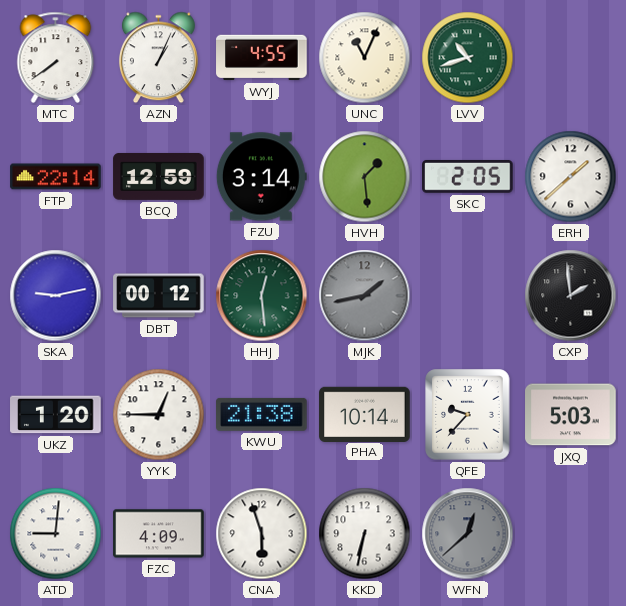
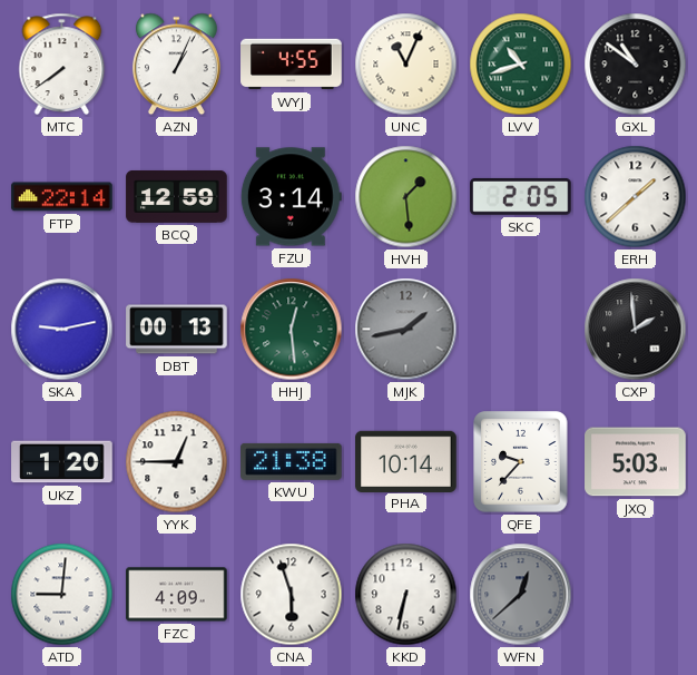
GXL: none -> 10:51
DBT: 00:12 -> 00:13
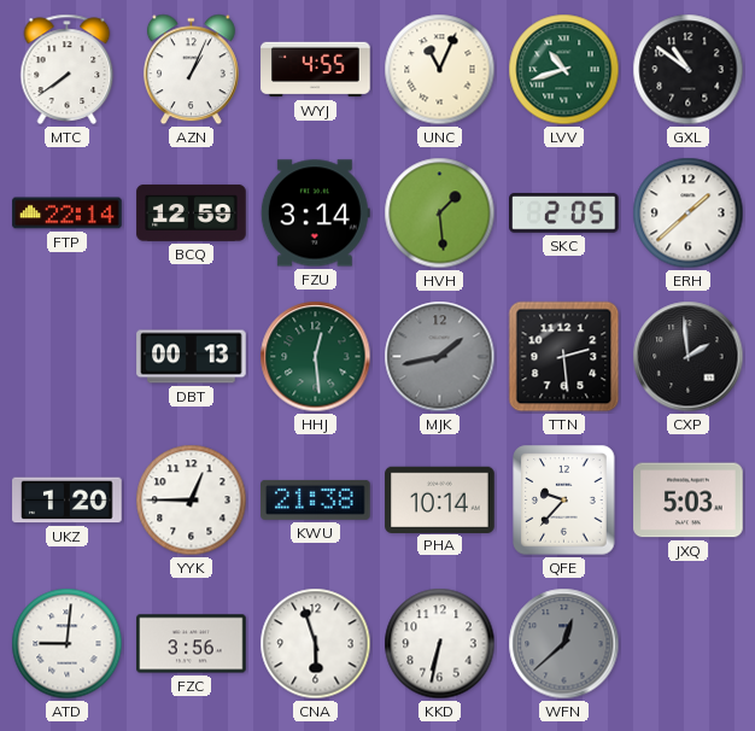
SKA: 9:13 -> none
TTN: none -> 2:29
FZC: 4:09 -> 3:56
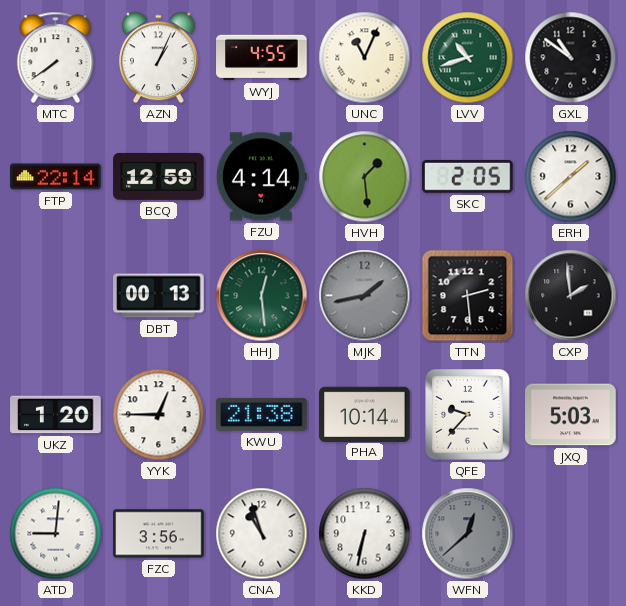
FZU: 3:14 -> 4:14
CNA: 5:57 -> 10:57
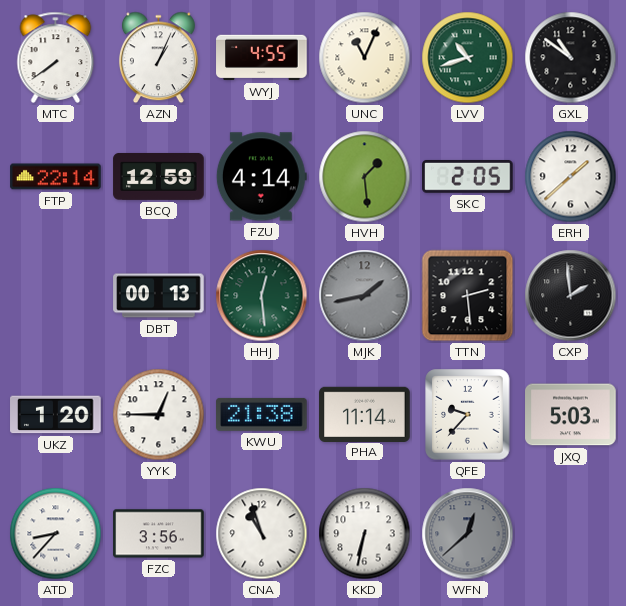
PHA: 10:14 -> 11:14
ATD: 9:01 -> 8:37
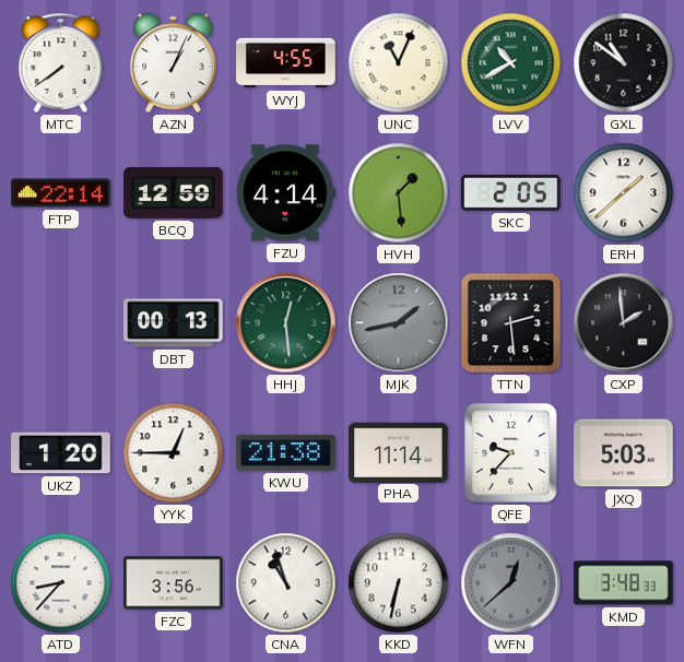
LVV: 10:42 -> 10:40
KMD: none -> 3:48
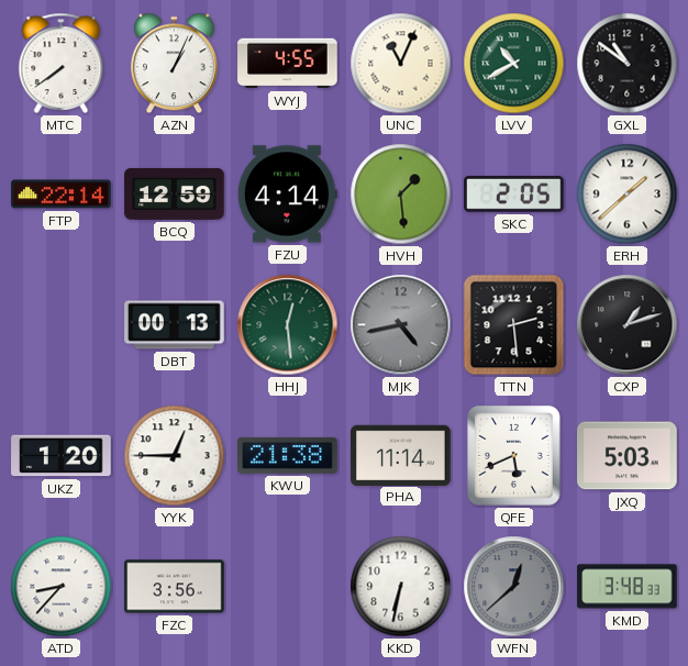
MJK: 1:43 -> 4:43
CXP: 1:59 -> 1:12
QFE: 9:37 -> 5:41
CNA: 10:57 -> none
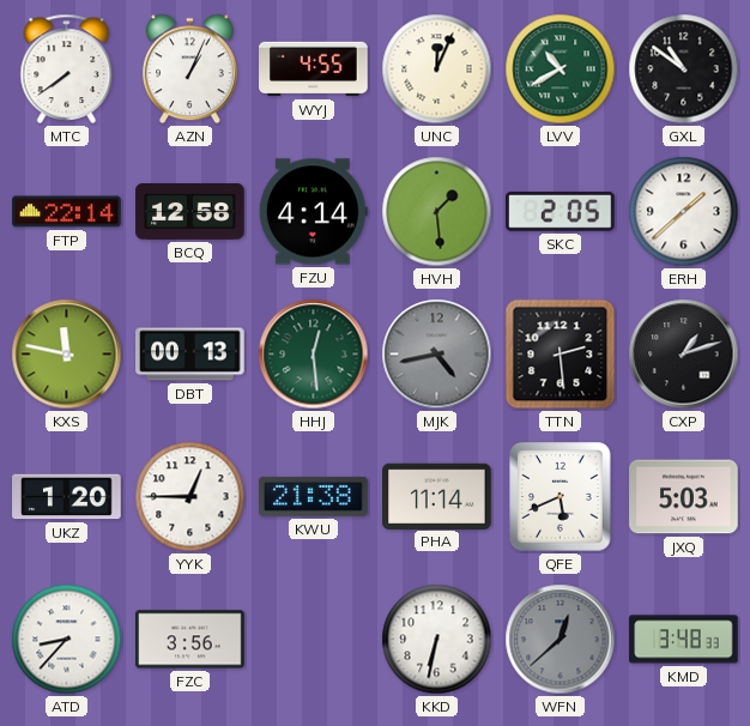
UNC: 11:04 -> 12:04
BCQ: 12:59 -> 12:58
KXS: none -> 11:47
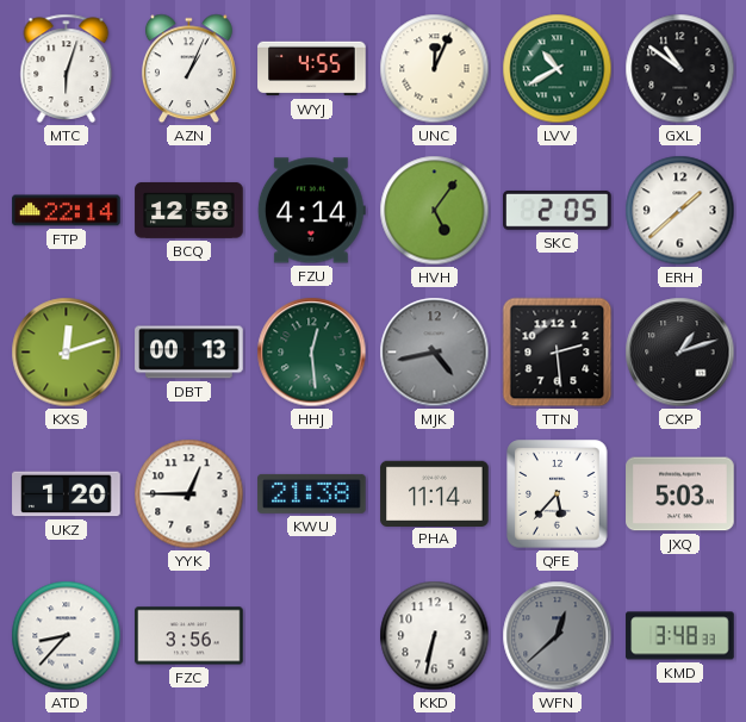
MTC: 7:39 -> 6:03
HVH: 1:29 -> 5:06
KXS: 11:47 -> 12:12
QFE: 5:41 -> 5:37
